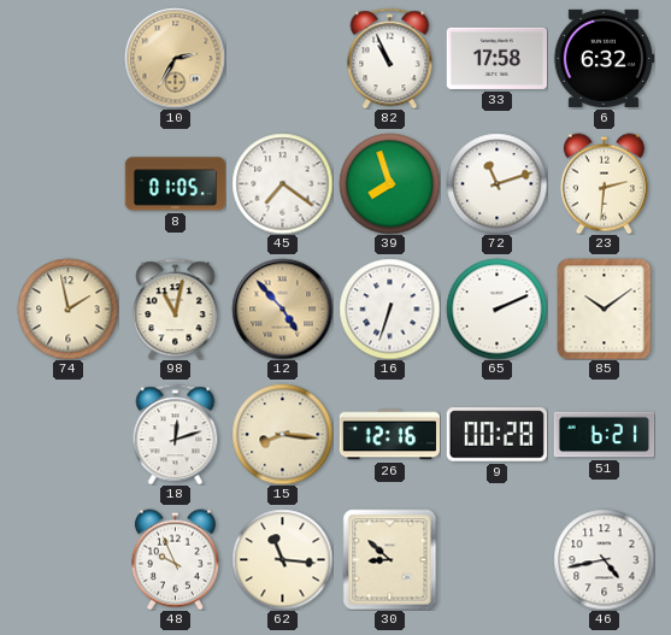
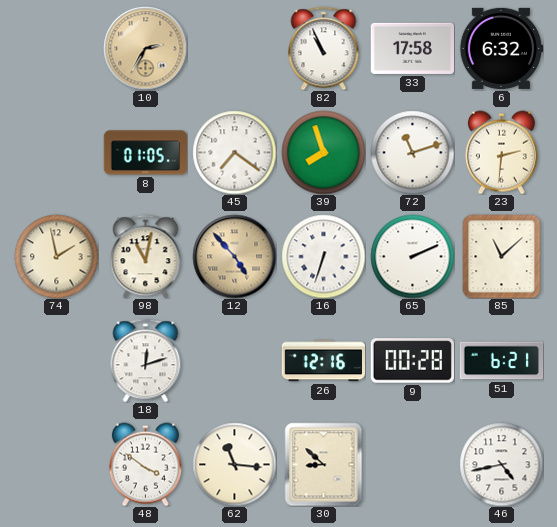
85: 10:09 -> 11:08
15: 8:16 -> none
48: 9:56 -> 3:51
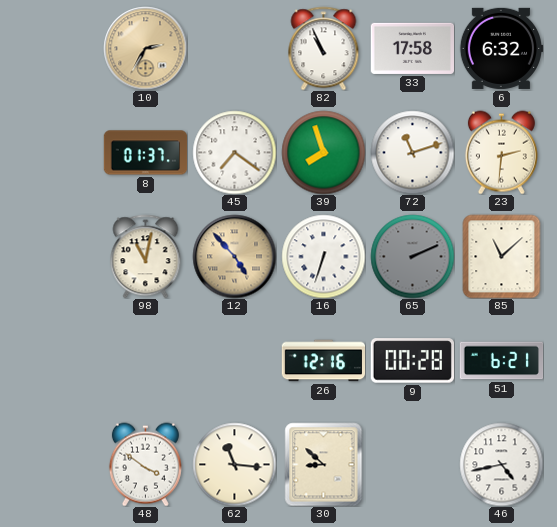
8: 01:05 -> 01:37
74: 1:58 -> none
65 dial: white -> grey
18: 12:12 -> none
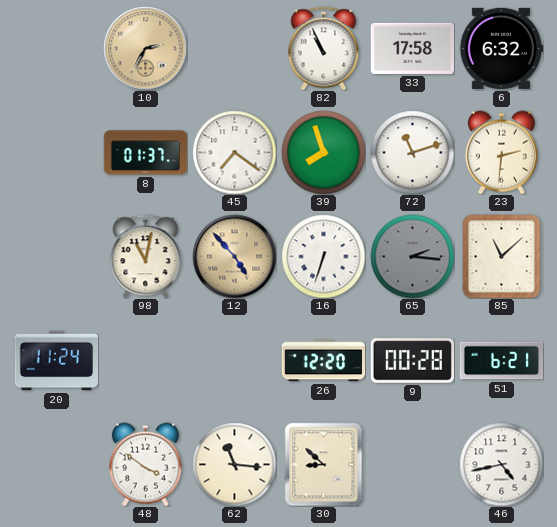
65: 2:11 -> 2:16
20: none -> 11:24
26: 12:16 -> 12:20
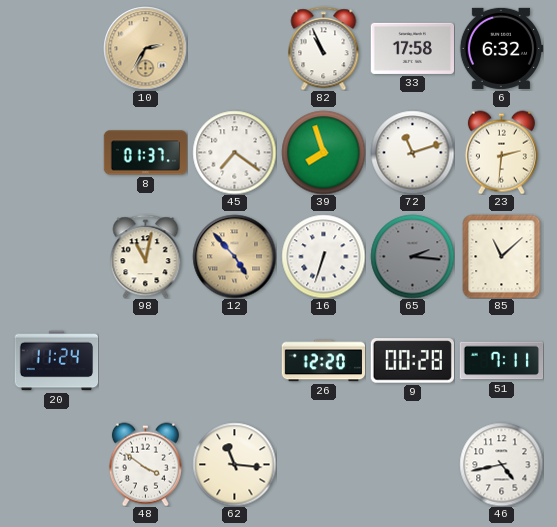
51: 6:21 -> 7:11
30: 8:52 -> none
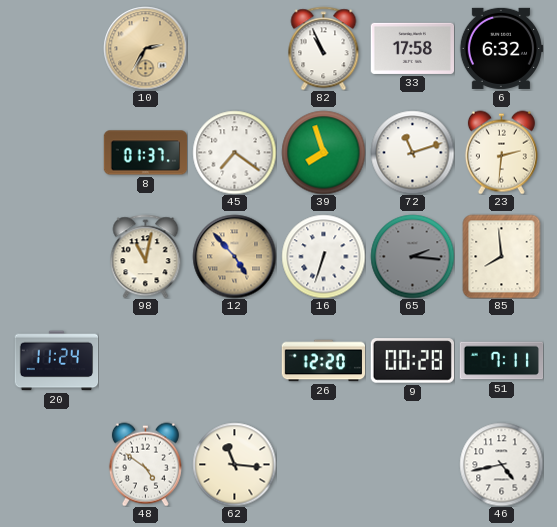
85: 11:08 -> 7:59
48: 3:51 -> 4:51
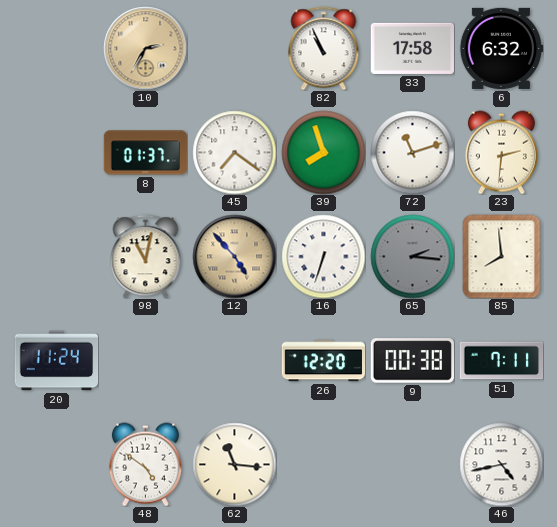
9: 00:28 -> 00:38
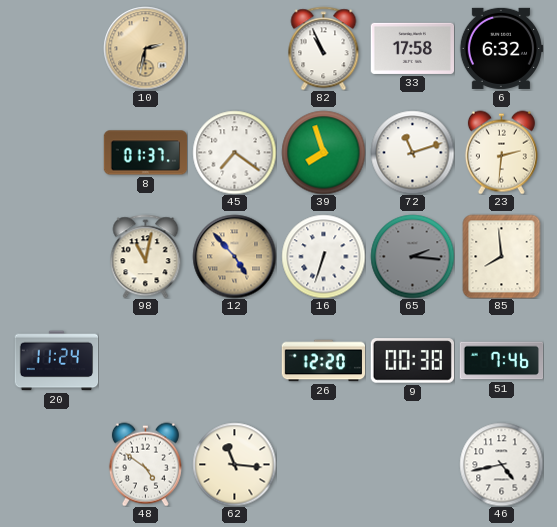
10: 2:35 -> 2:32
51: 7:11 -> 7:46
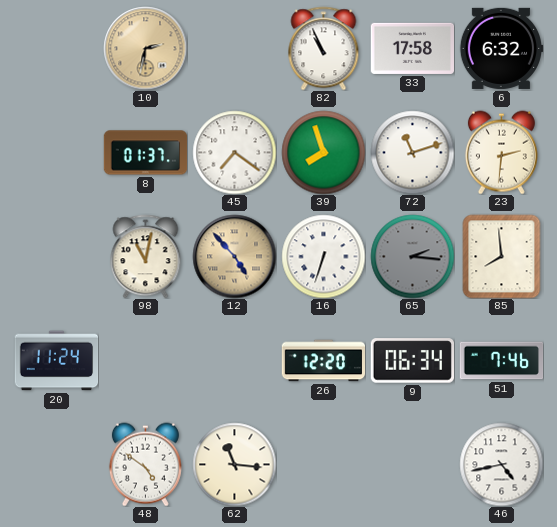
9: 00:38 -> 06:34
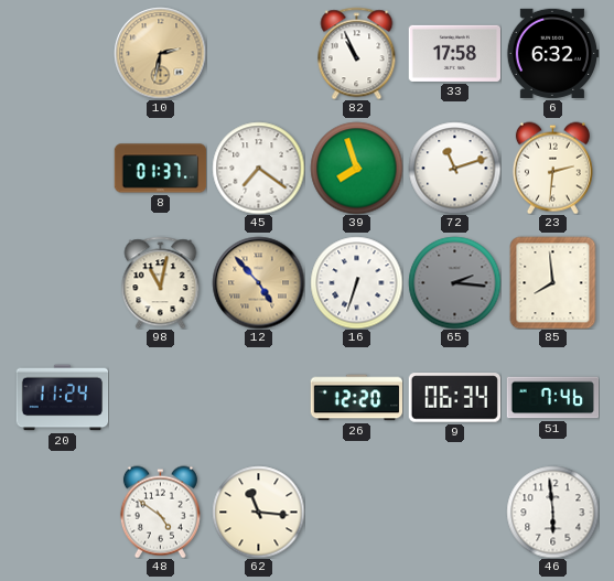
46: 4:43 -> 5:59
